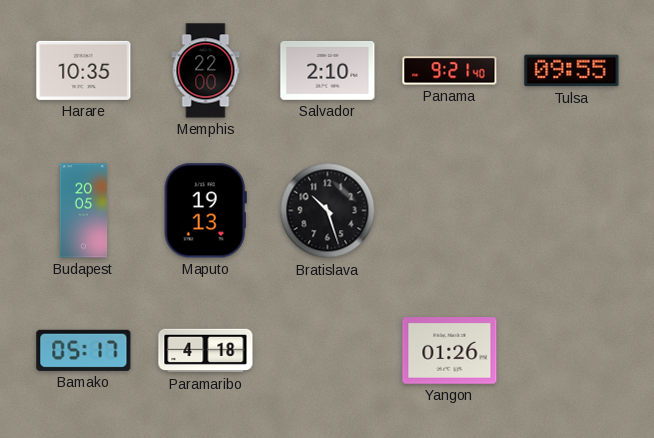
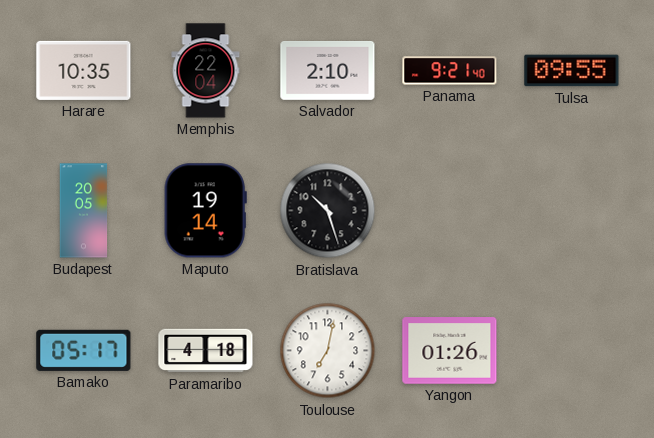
Memphis: 22:00 -> 22:04
Maputo: 19:13 -> 19:14
Toulouse: none -> 7:02
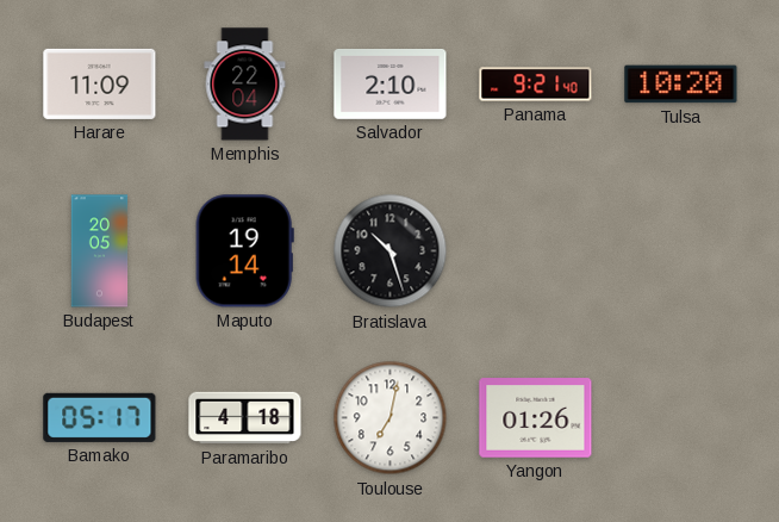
Harare: 10:35 -> 11:09
Tulsa: 09:55 -> 10:20
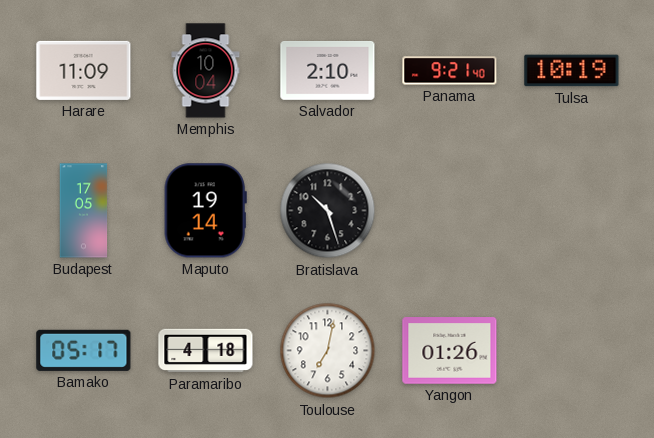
Memphis: 22:04 -> 10:04
Tulsa: 10:20 -> 10:19
Budapest: 20:05 -> 17:05
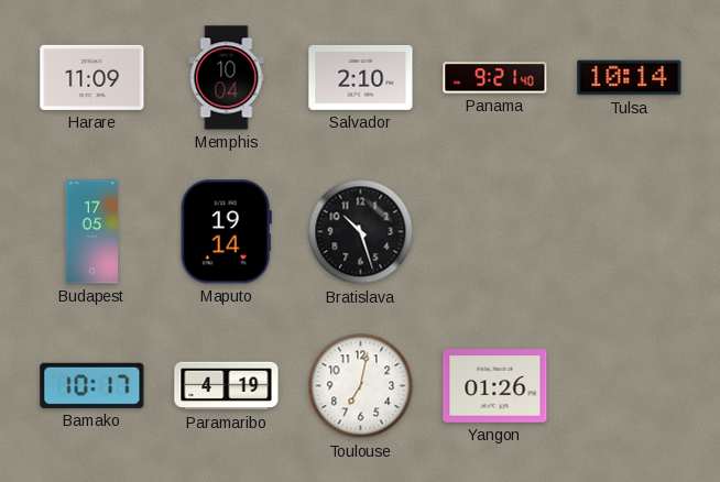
Tulsa: 10:19 -> 10:14
Bamako: 05:17 -> 10:17
Paramaribo: 4:18 -> 4:19
